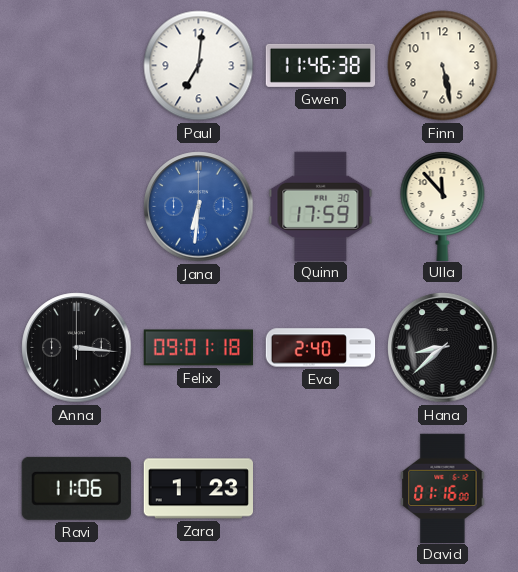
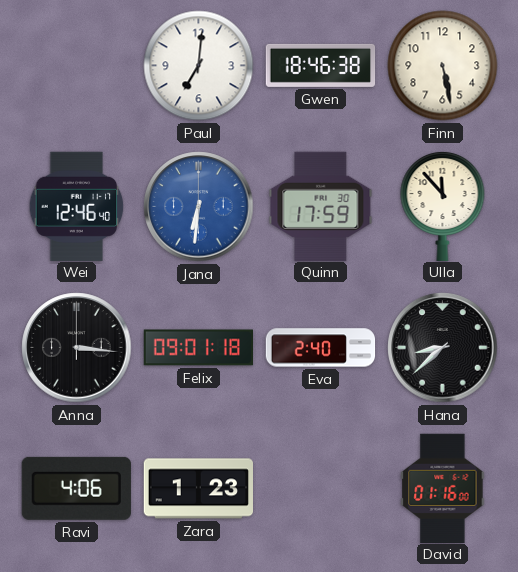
Gwen: 11:46 -> 18:46
Wei: none -> 12:46
Ravi: 11:06 -> 4:06
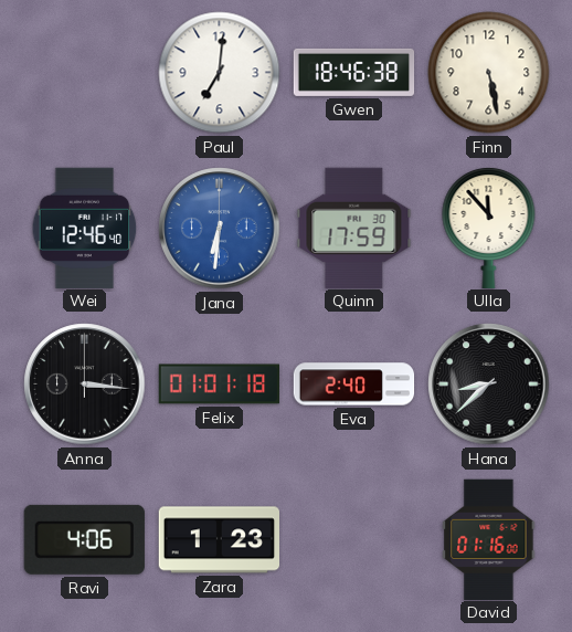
Felix: 09:01 -> 01:01
